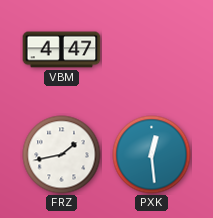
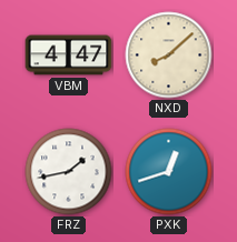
NXD: none -> 8:08
PXK: 12:29 -> 12:42
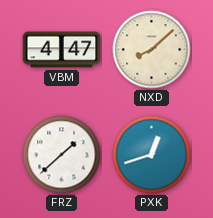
FRZ: 1:43 -> 1:38
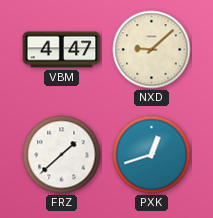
NXD: 8:08 -> 9:08
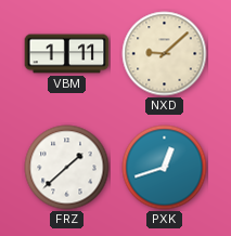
VBM: 4:47 -> 1:11
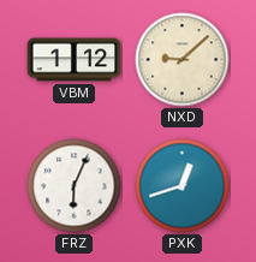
VBM: 1:11 -> 1:12
FRZ: 1:38 -> 6:04
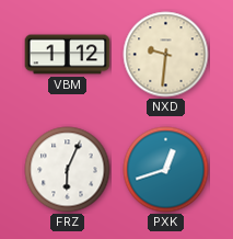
NXD: 9:08 -> 9:31
